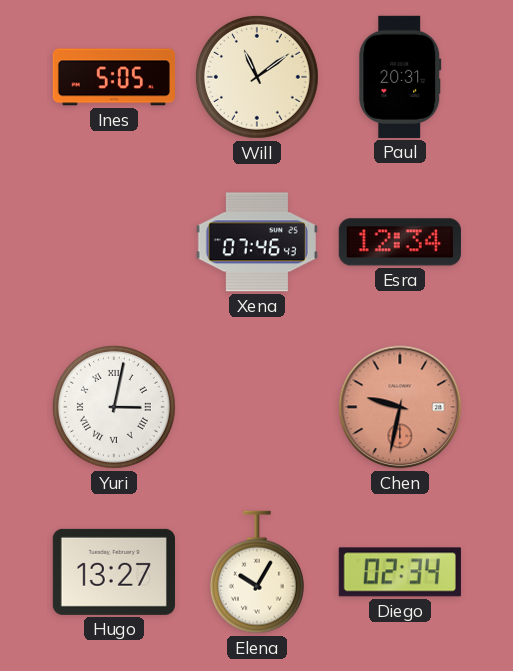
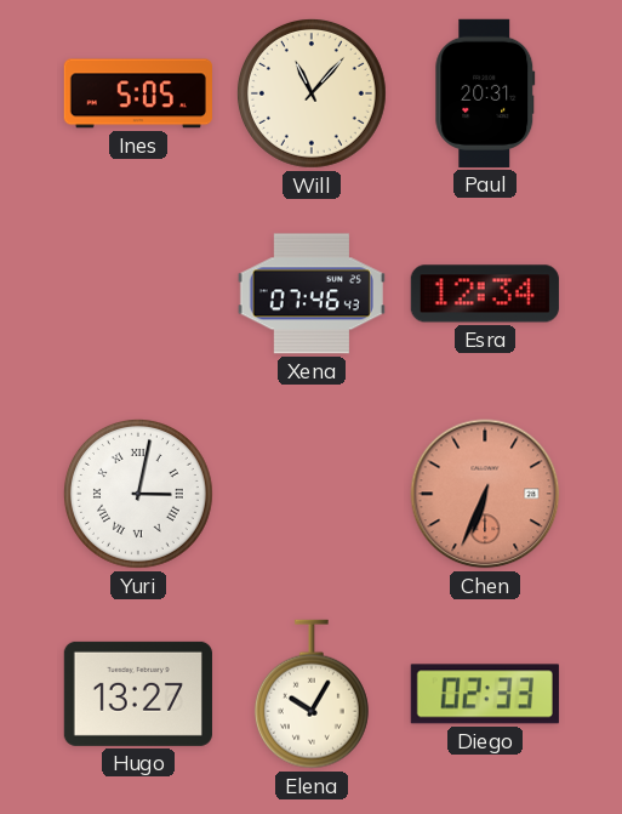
Will: 11:09 -> 11:07
Chen: 9:32 -> 6:34
Diego: 02:34 -> 02:33
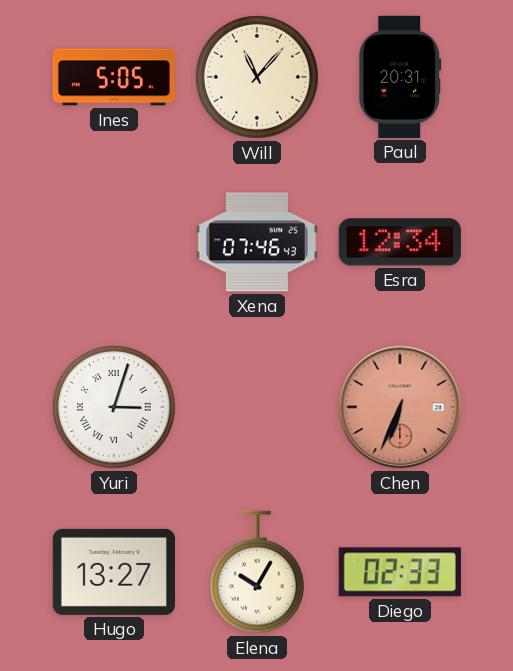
Yuri: 3:02 -> 3:03
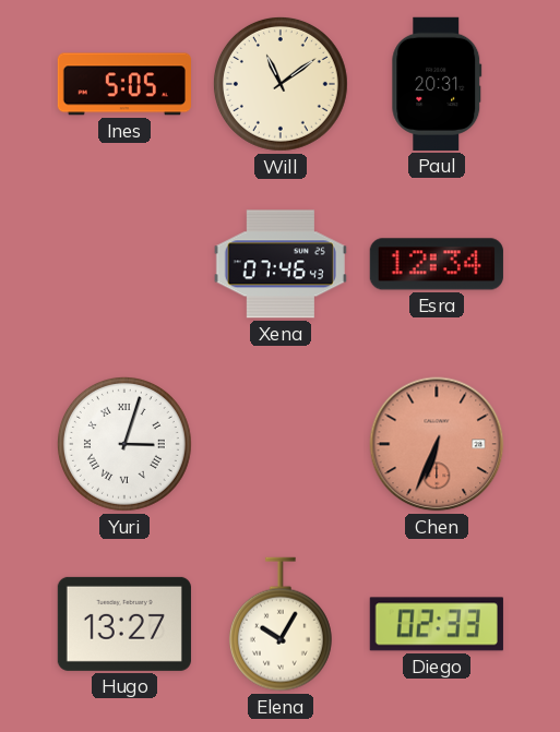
Will: 11:07 -> 11:09
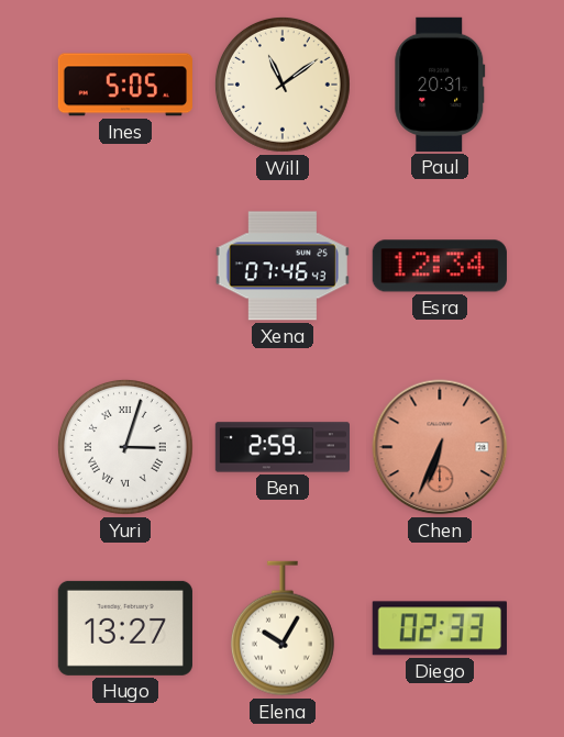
Ben: none -> 2:59
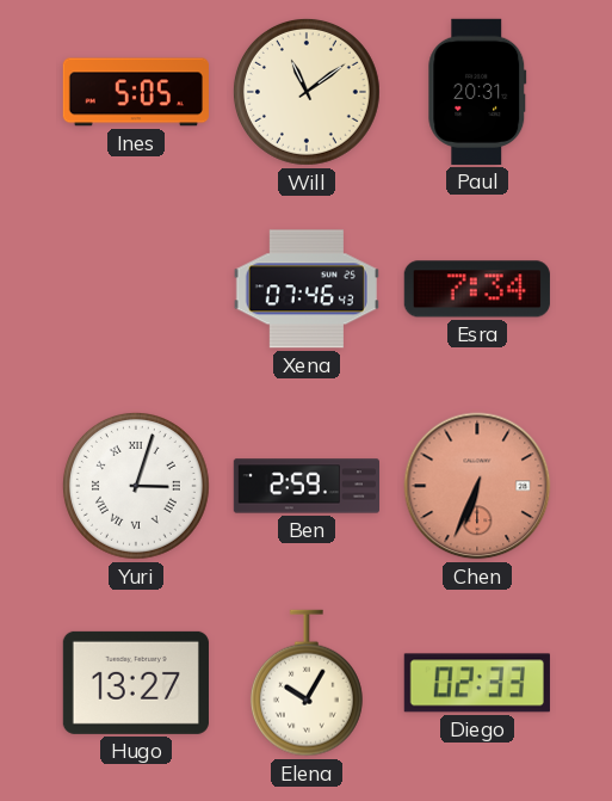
Esra: 12:34 -> 7:34
